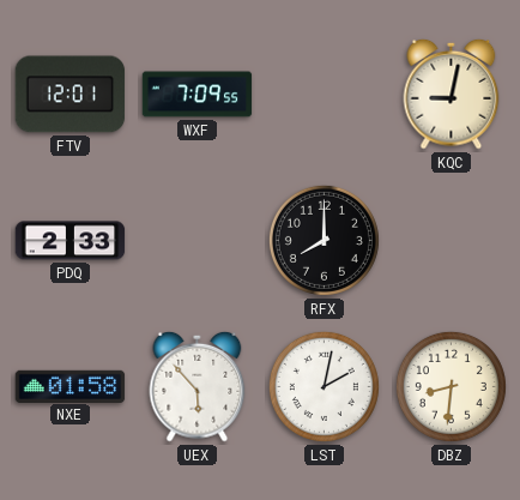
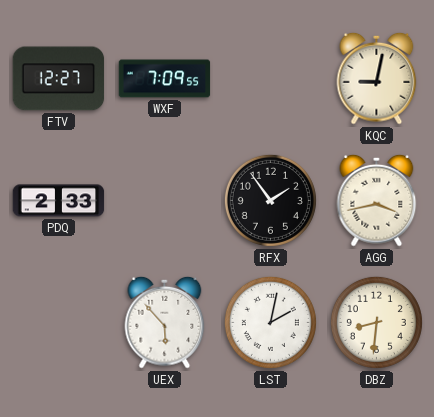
FTV: 12:01 -> 12:27
RFX: 8:00 -> 1:54
AGG: none -> 3:43
NXE: 01:58 -> none
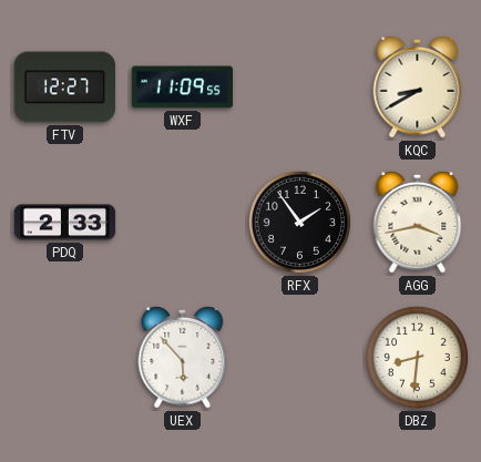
WXF: 7:09 -> 11:09
KQC: 9:02 -> 8:40
LST: 2:02 -> none
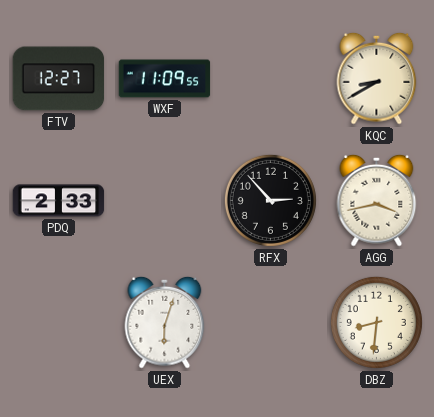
RFX: 1:54 -> 2:53
UEX: 5:53 -> 6:03
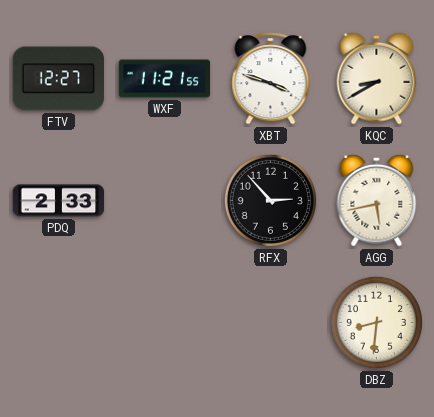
WXF: 11:09 -> 11:21
XBT: none -> 3:48
AGG: 3:43 -> 5:43
UEX: 6:03 -> none
